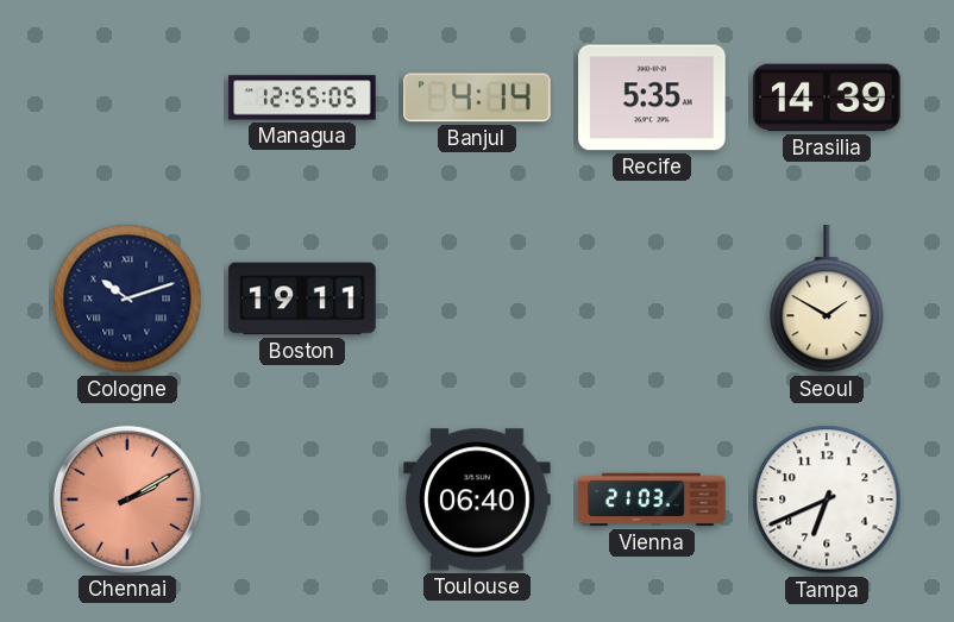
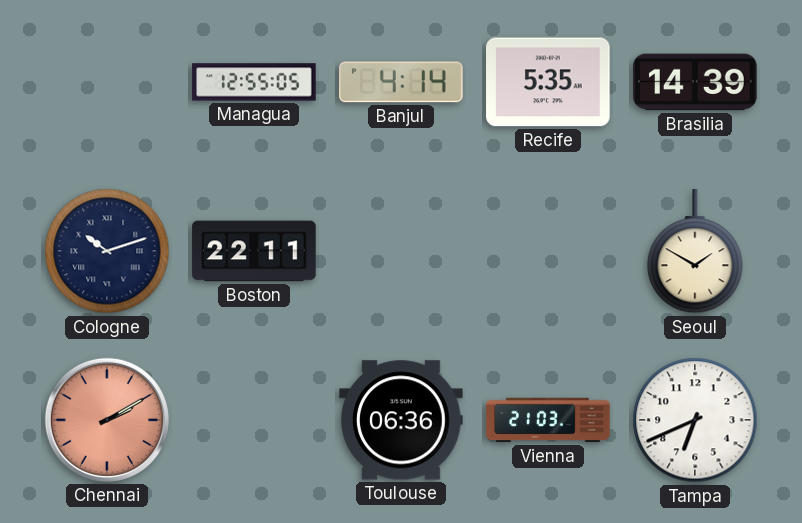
Boston: 19:11 -> 22:11
Toulouse: 06:40 -> 06:36
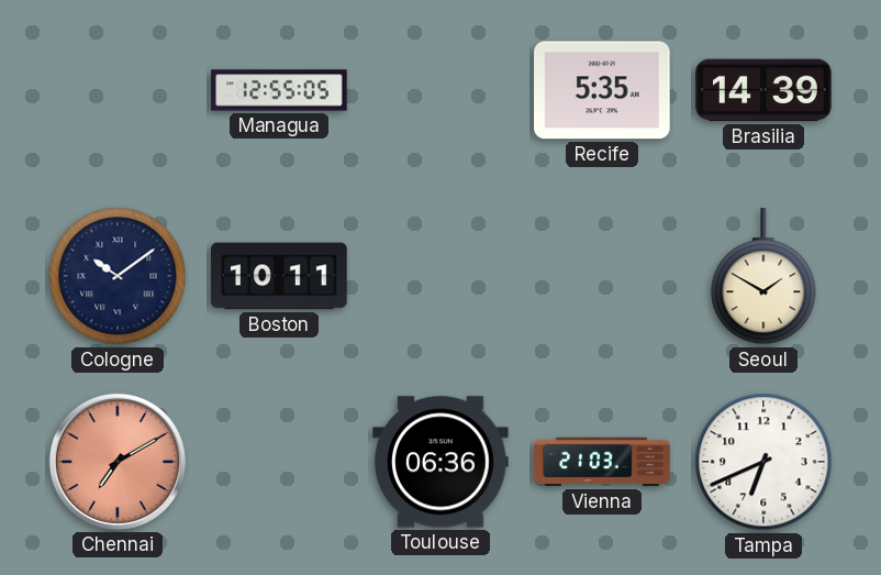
Banjul: 4:14 -> none
Cologne: 10:12 -> 10:09
Boston: 22:11 -> 10:11
Chennai: 2:10 -> 7:10
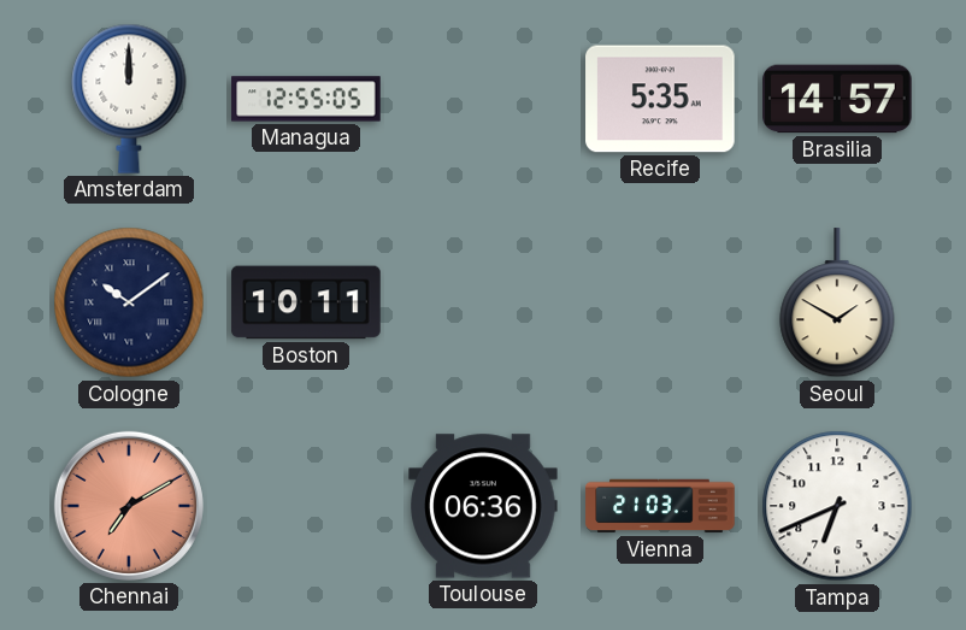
Amsterdam: none -> 12:00
Brasilia: 14:39 -> 14:57
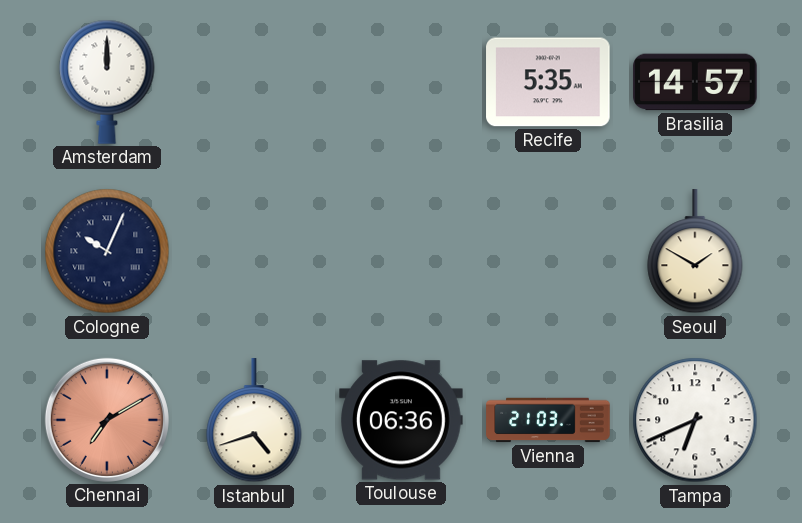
Managua: 12:55 -> none
Cologne: 10:09 -> 10:04
Boston: 10:11 -> none
Istanbul: none -> 4:42
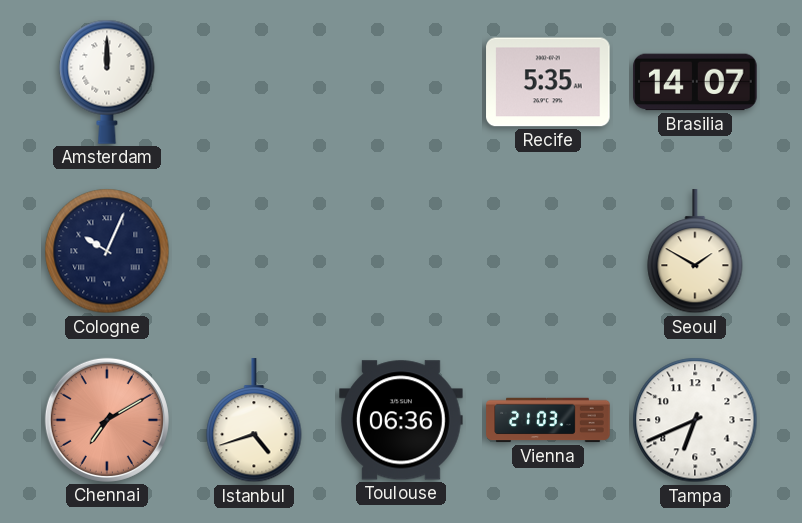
Brasilia: 14:57 -> 14:07
